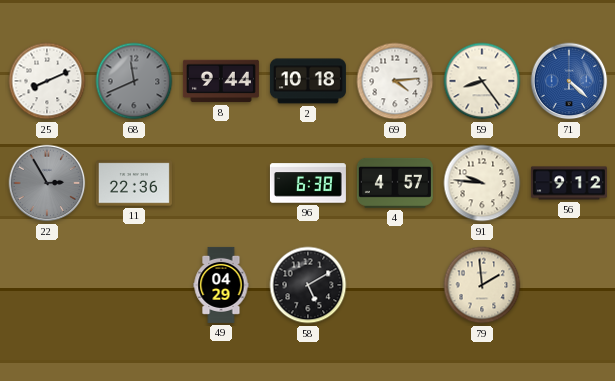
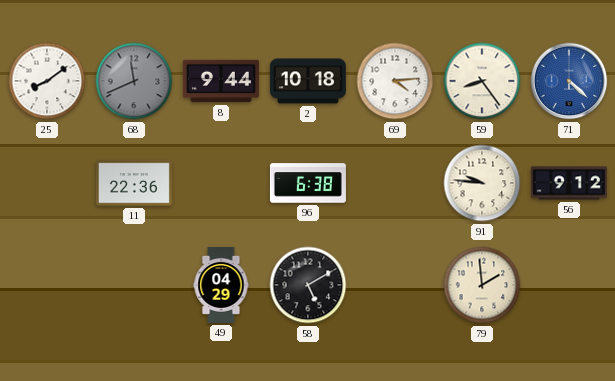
25: 8:11 -> 8:09
22: 2:55 -> none
4: 4:57 -> none
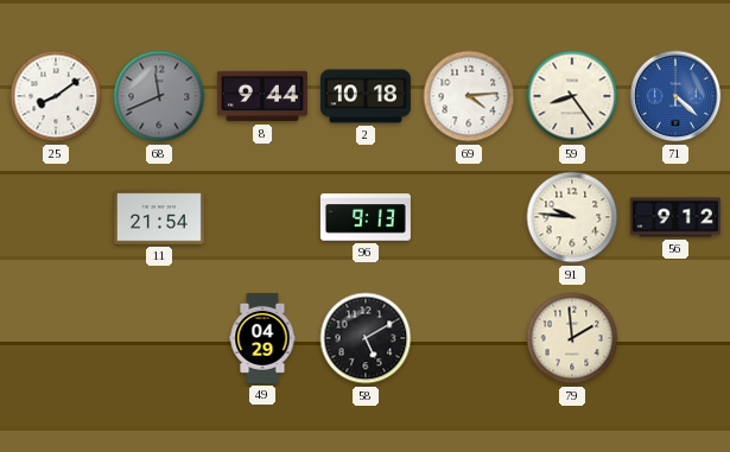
11: 22:36 -> 21:54
96: 6:38 -> 9:13
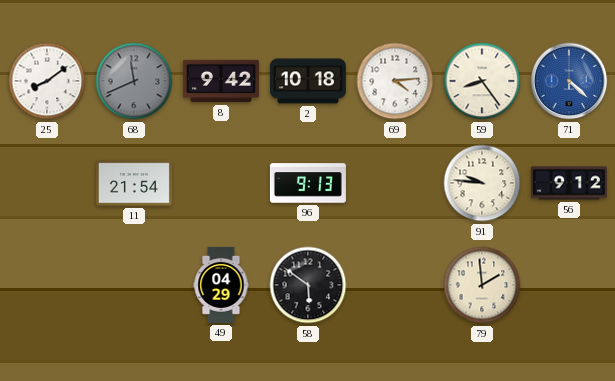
8: 9:44 -> 9:42
58: 5:10 -> 5:51
